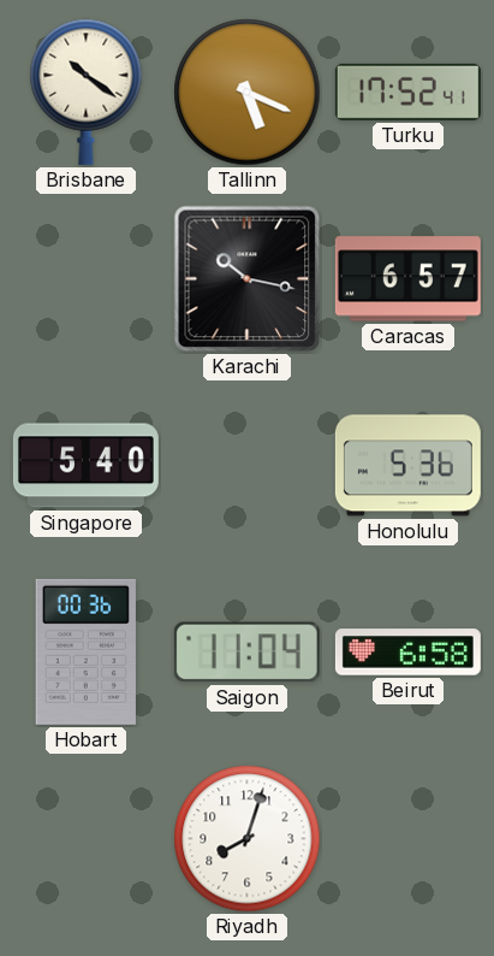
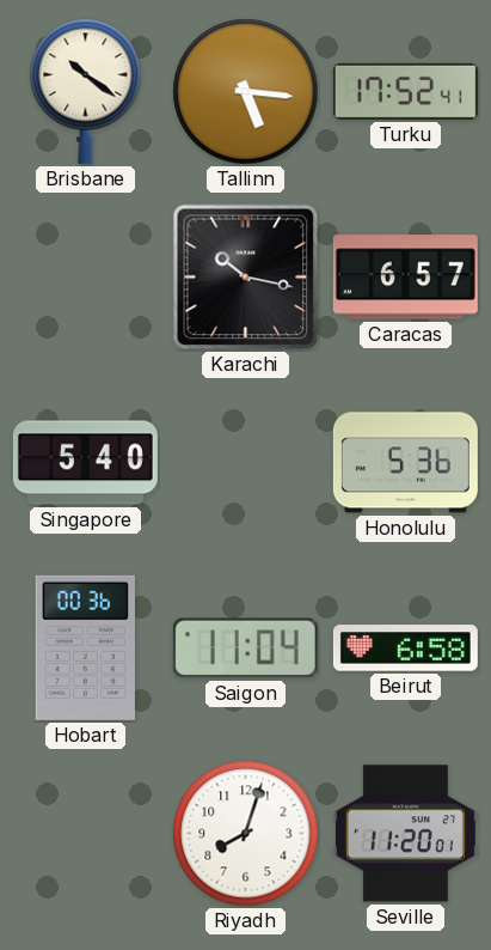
Tallinn: 5:19 -> 5:16
Seville: none -> 11:20
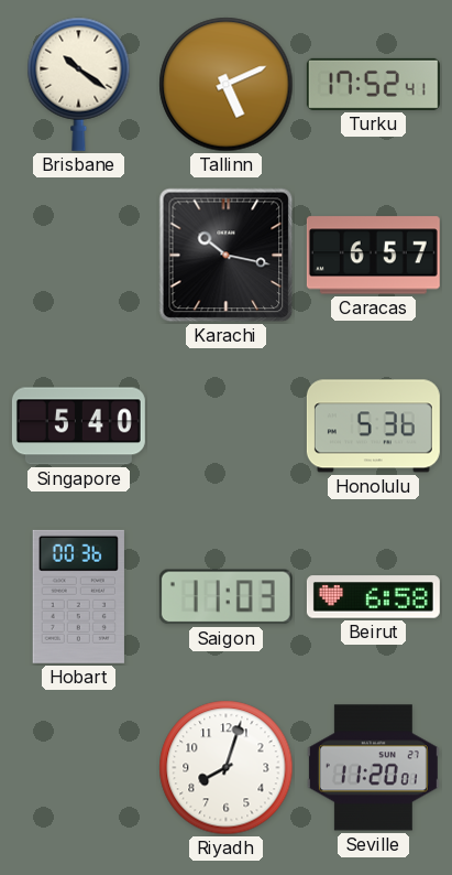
Tallinn: 5:16 -> 5:11
Saigon: 11:04 -> 11:03
